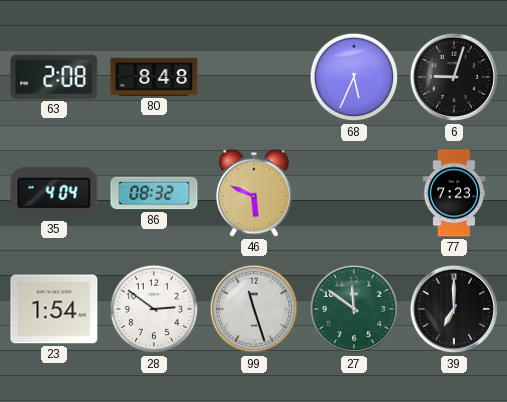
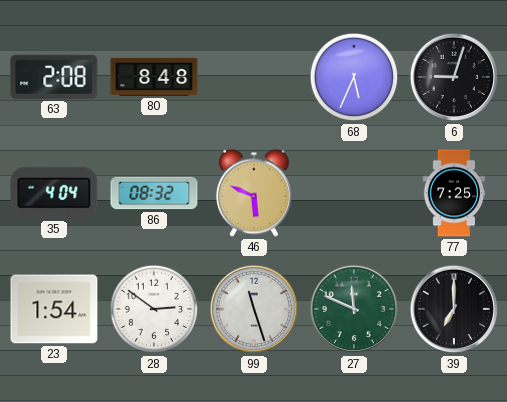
77: 7:23 -> 7:25
27: 11:51 -> 11:49
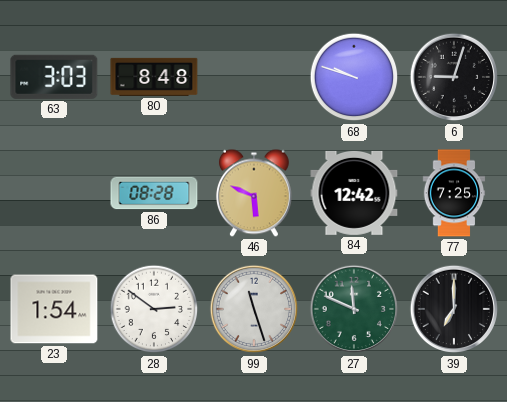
63: 2:08 -> 3:03
68: 5:34 -> 9:48
35: 4:04 -> none
86: 08:32 -> 08:28
84: none -> 12:42
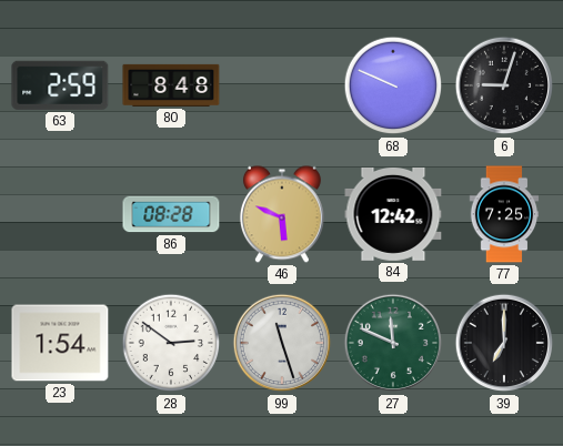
63: 3:03 -> 2:59
68: 9:48 -> 9:49
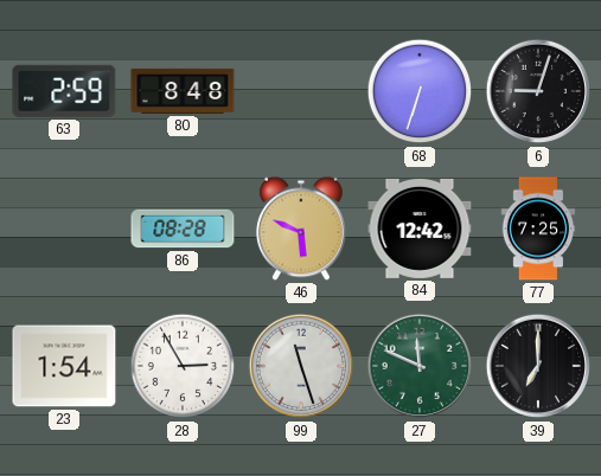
68: 9:49 -> 6:33
28: 2:51 -> 2:55
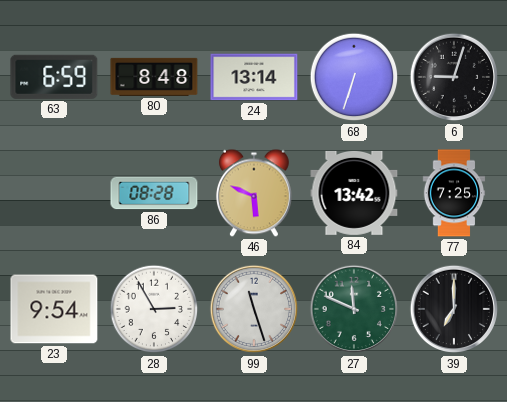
63: 2:59 -> 6:59
24: none -> 13:14
84: 12:42 -> 13:42
23: 1:54 -> 9:54
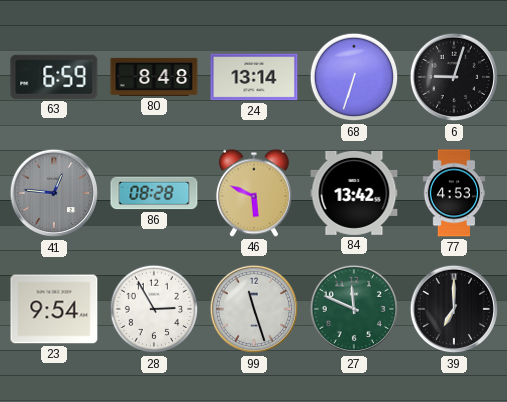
41: none -> 12:46
77: 7:25 -> 4:53
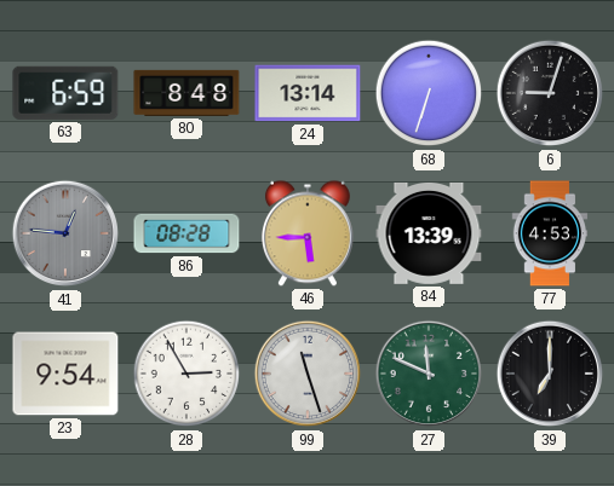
46: 5:49 -> 5:45
84: 13:42 -> 13:39
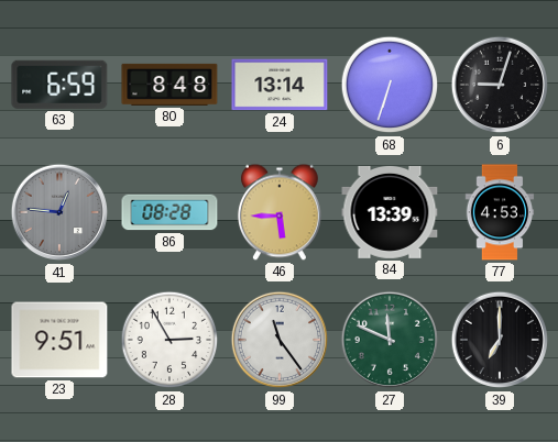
23: 9:54 -> 9:51
99: 11:27 -> 11:24
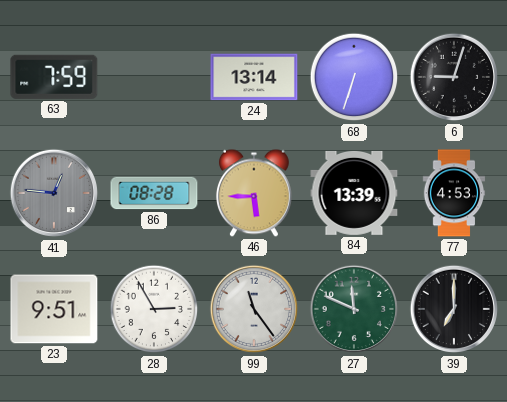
63: 6:59 -> 7:59
80: 8:48 -> none
